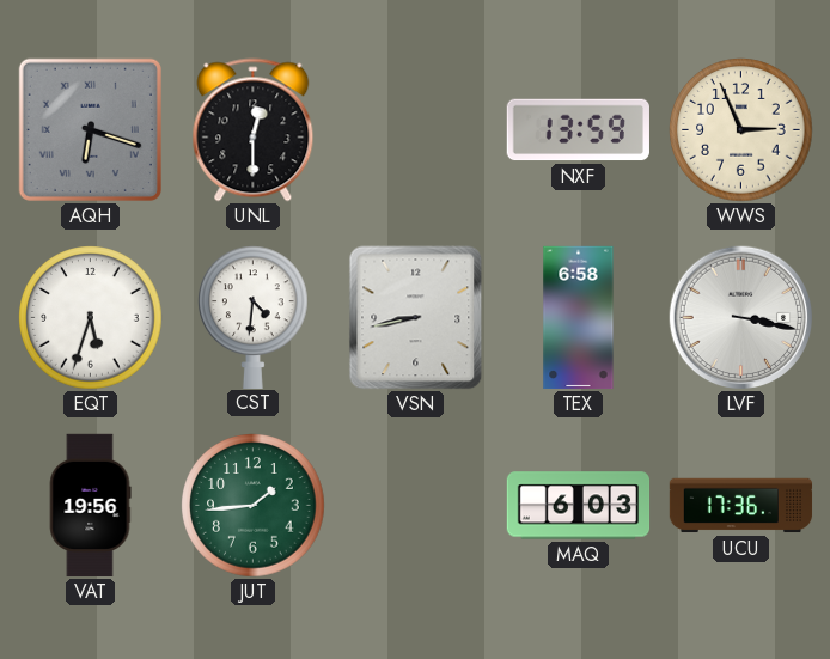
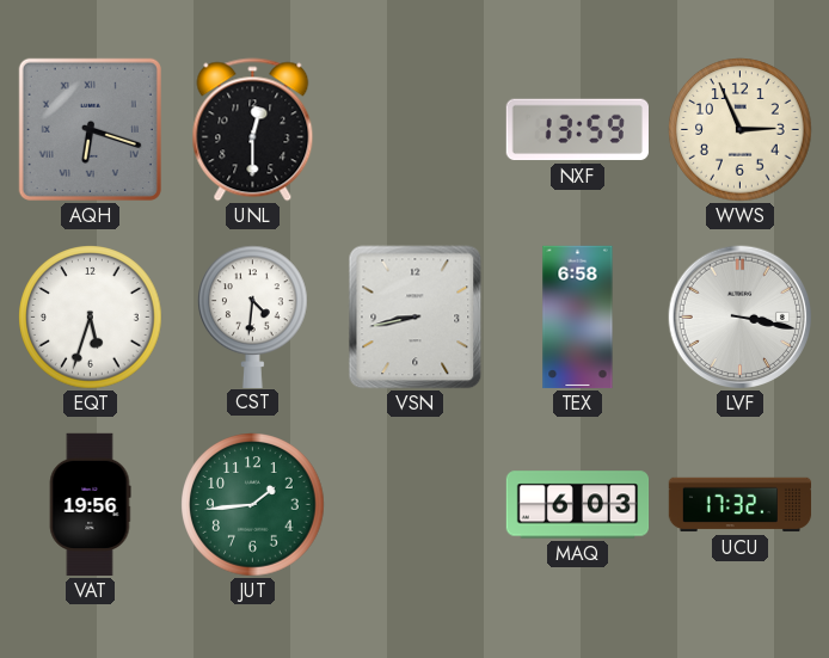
UCU: 17:36 -> 17:32
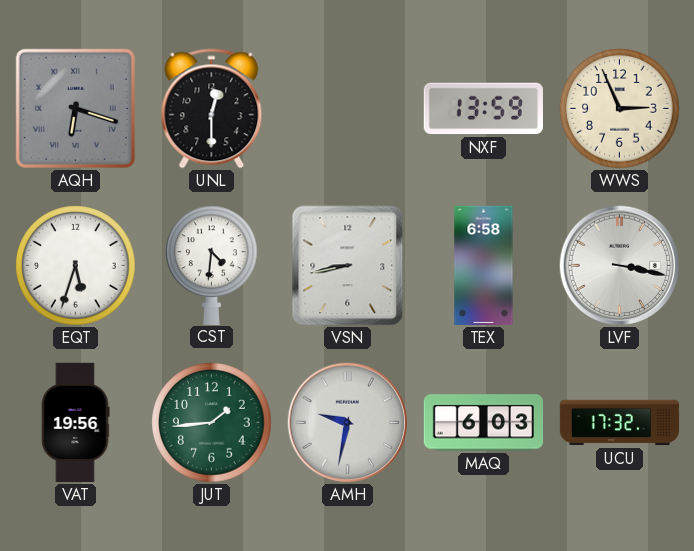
AMH: none -> 9:32
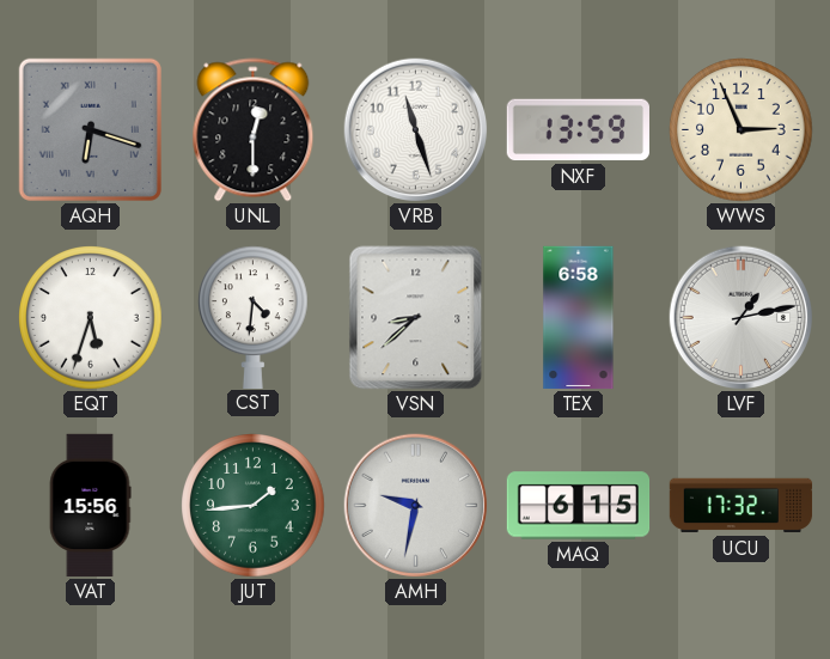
VRB: none -> 11:27
VSN: 8:43 -> 8:38
LVF: 3:17 -> 1:13
VAT: 19:56 -> 15:56
MAQ: 6:03 -> 6:15
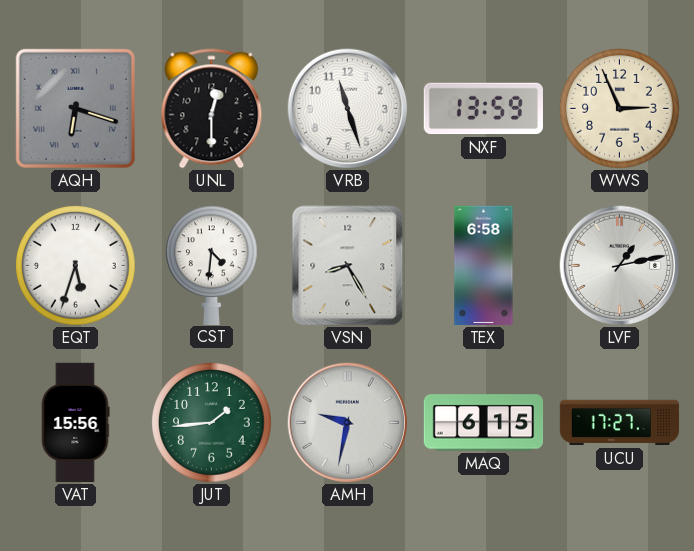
VSN: 8:38 -> 8:25
UCU: 17:32 -> 17:27
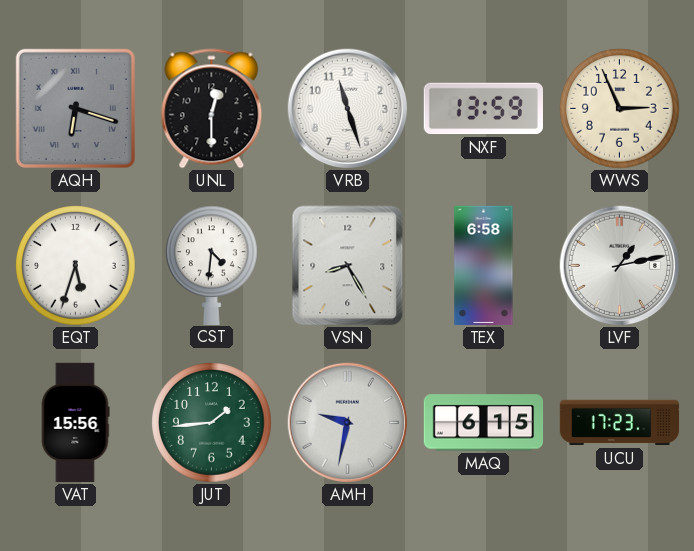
UCU: 17:27 -> 17:23
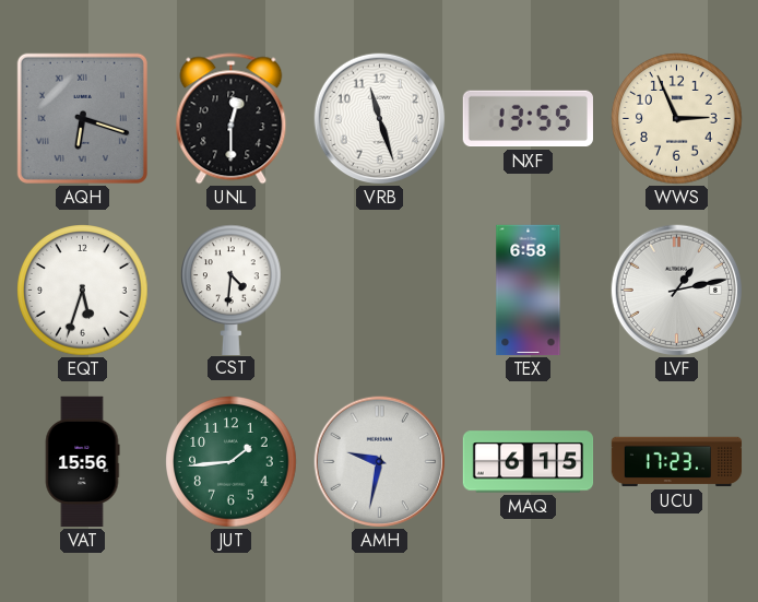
NXF: 13:59 -> 13:55
VSN: 8:25 -> none
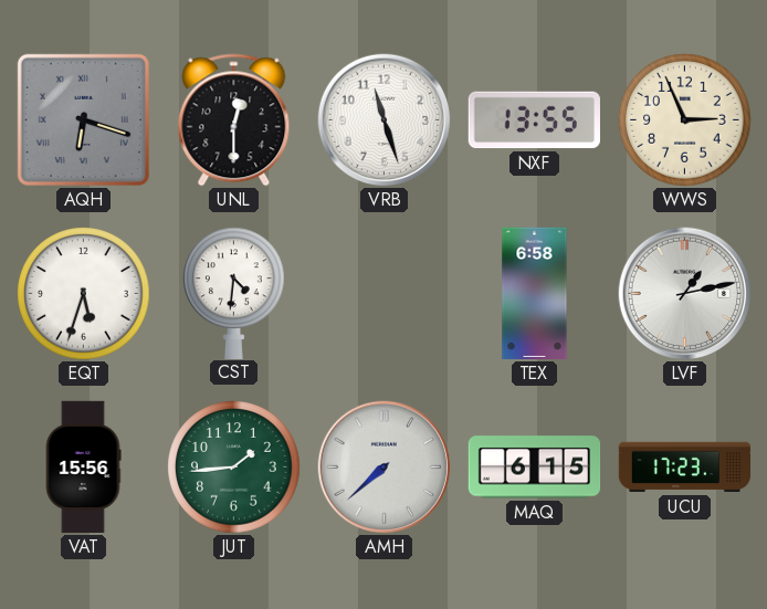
AMH: 9:32 -> 7:38
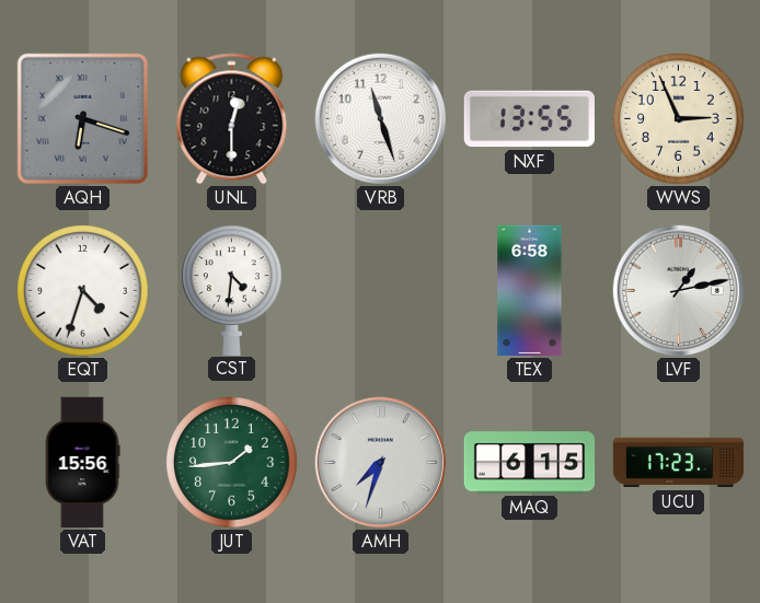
EQT: 5:33 -> 4:33
AMH: 7:38 -> 7:33
